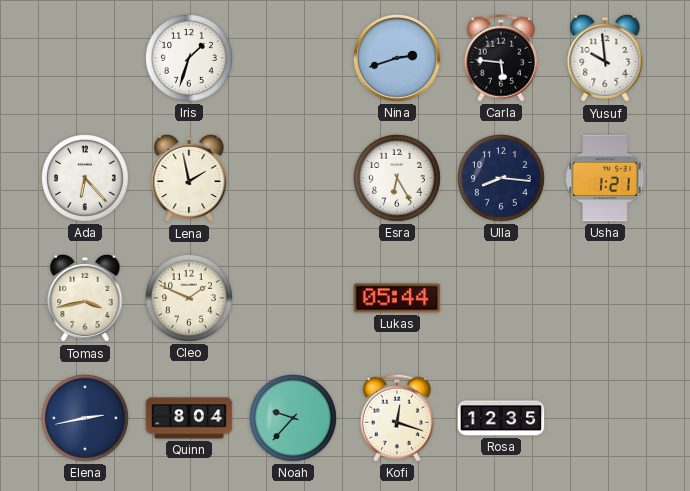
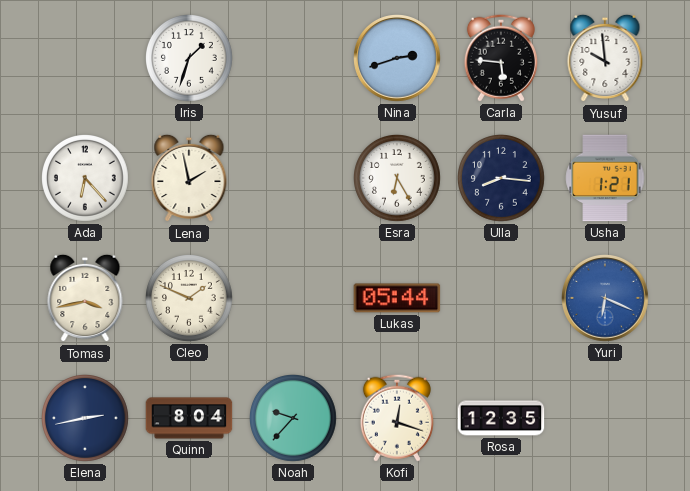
Yuri: none -> 6:19
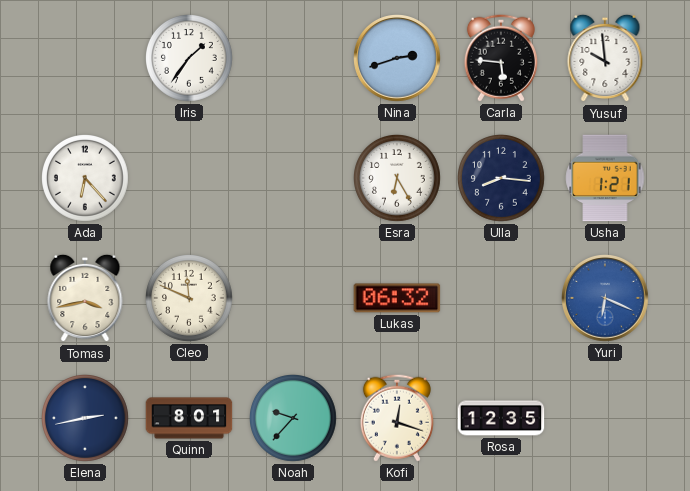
Iris: 1:33 -> 1:36
Lena: 1:58 -> none
Cleo: 1:49 -> 11:49
Lukas: 05:44 -> 06:32
Quinn: 8:04 -> 8:01
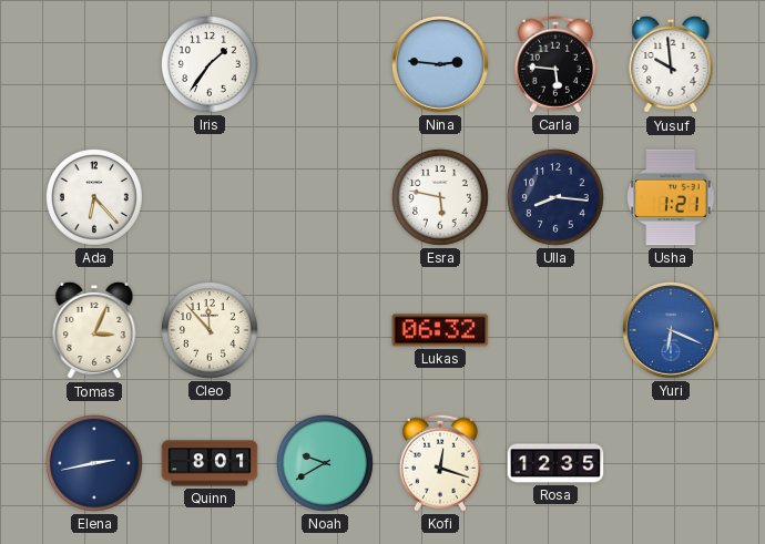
Nina: 2:42 -> 2:46
Esra: 6:25 -> 5:47
Tomas: 3:43 -> 3:04
Cleo: 11:49 -> 11:53
Noah: 9:37 -> 9:40
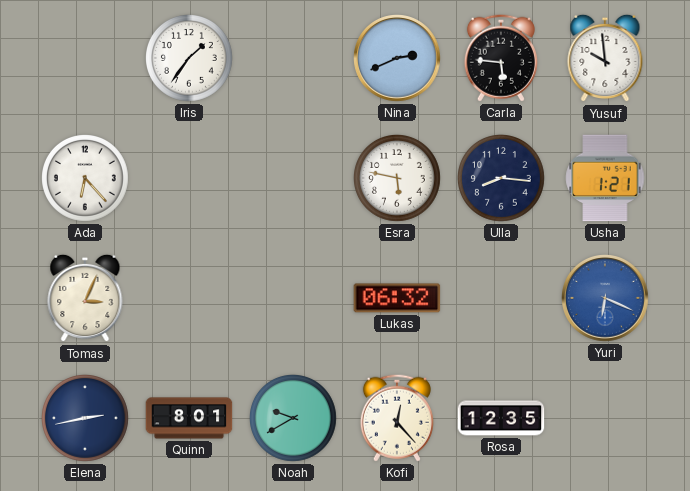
Nina: 2:46 -> 2:41
Cleo: 11:53 -> none
Kofi: 12:18 -> 12:23
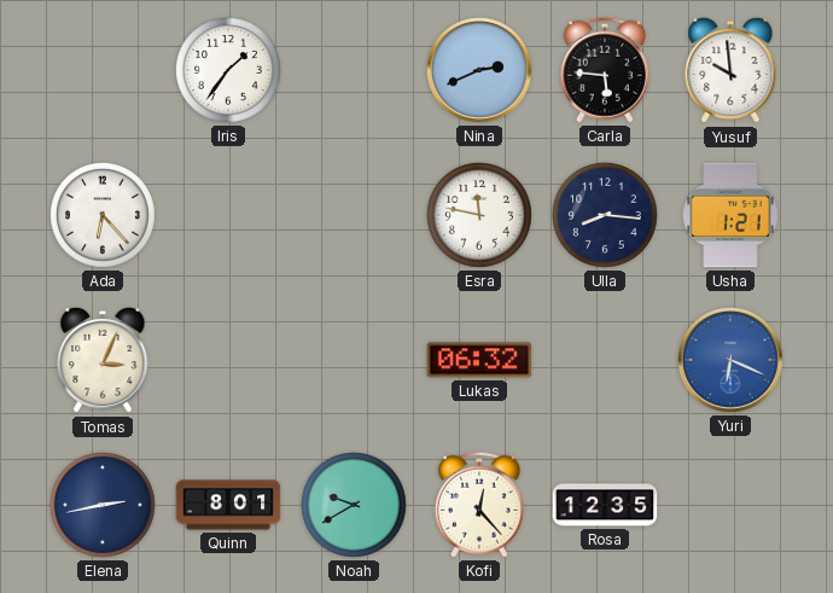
Esra: 5:47 -> 11:47
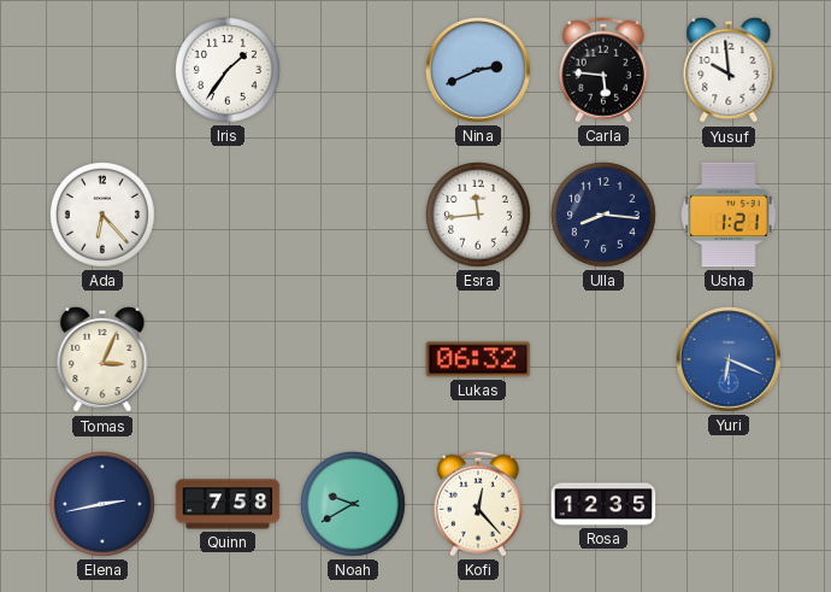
Esra: 11:47 -> 11:44
Quinn: 8:01 -> 7:58
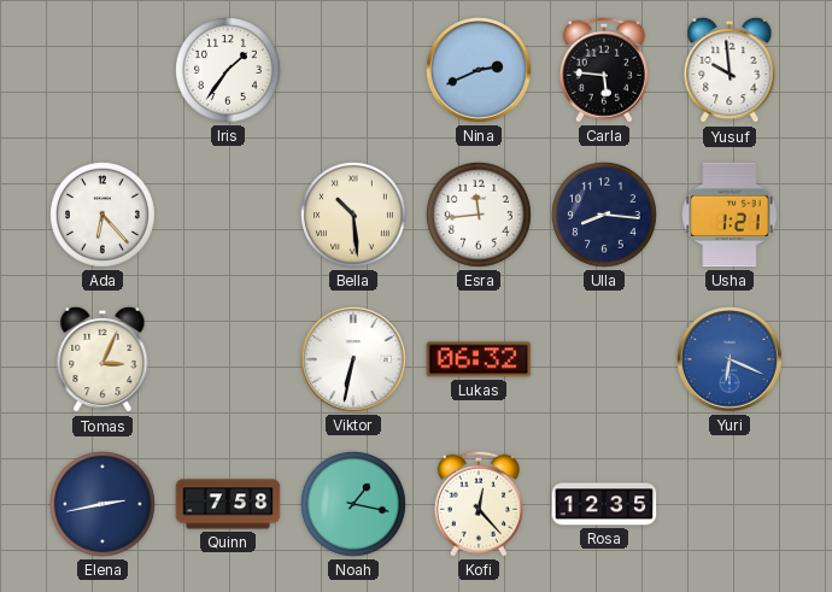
Bella: none -> 10:29
Viktor: none -> 6:32
Noah: 9:40 -> 1:17
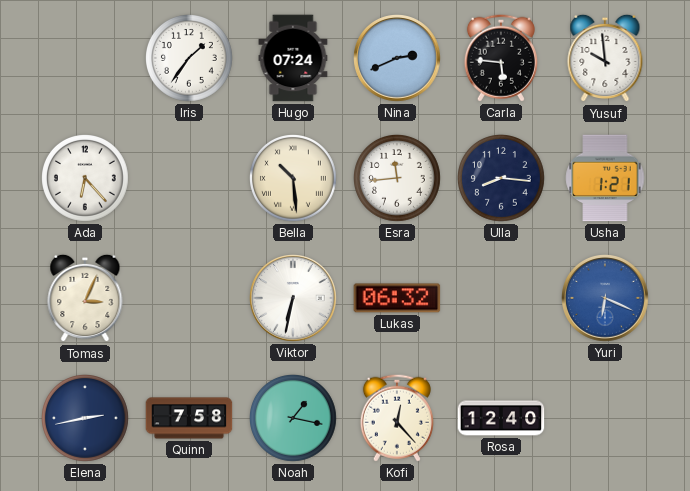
Hugo: none -> 07:24
Rosa: 12:35 -> 12:40
